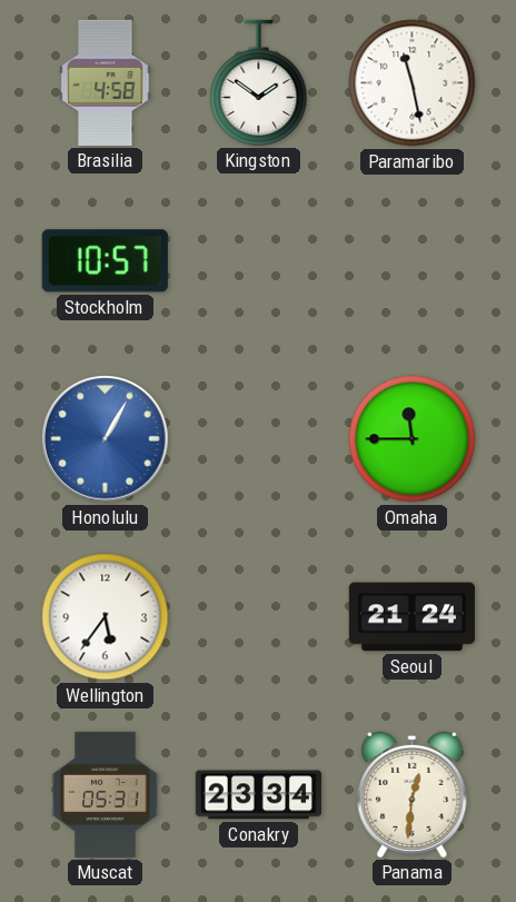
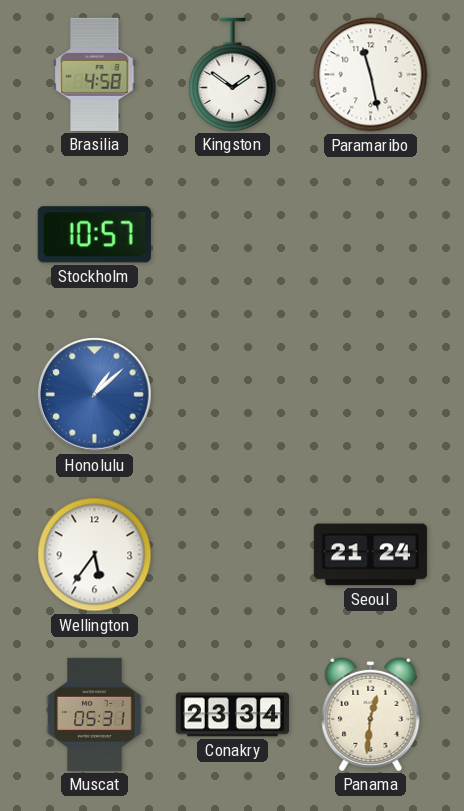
Honolulu: 1:05 -> 1:08
Omaha: 11:45 -> none
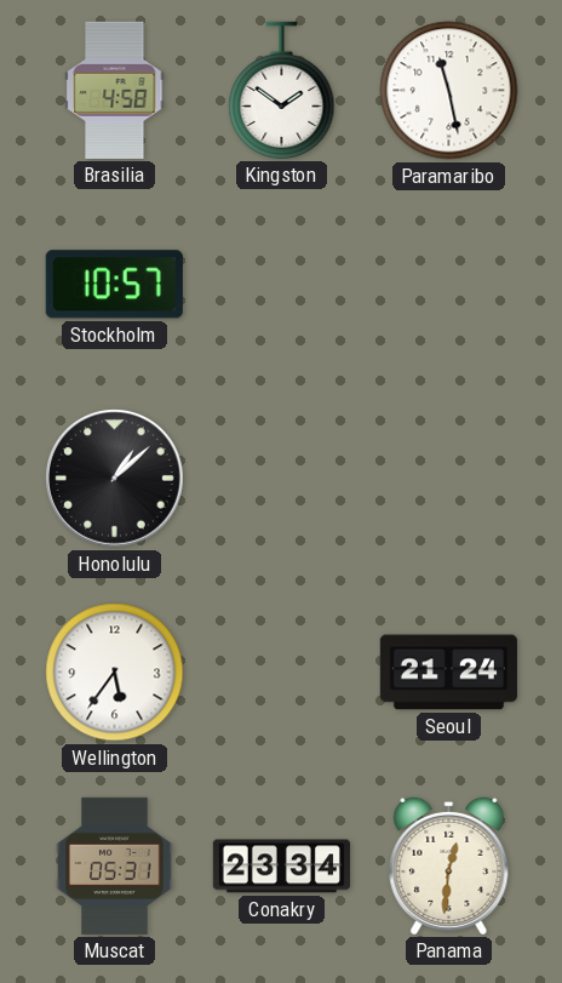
Honolulu dial: blue -> black
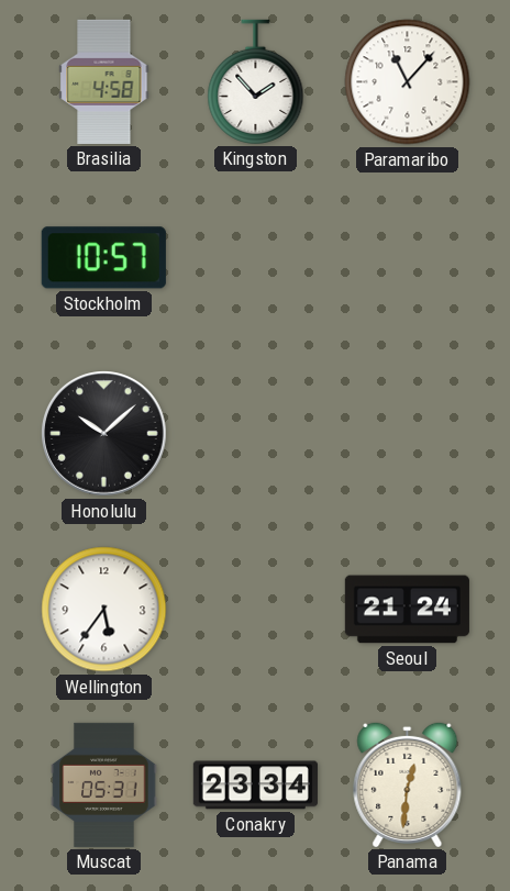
Kingston: 1:51 -> 1:53
Paramaribo: 11:28 -> 11:07
Honolulu: 1:08 -> 10:08
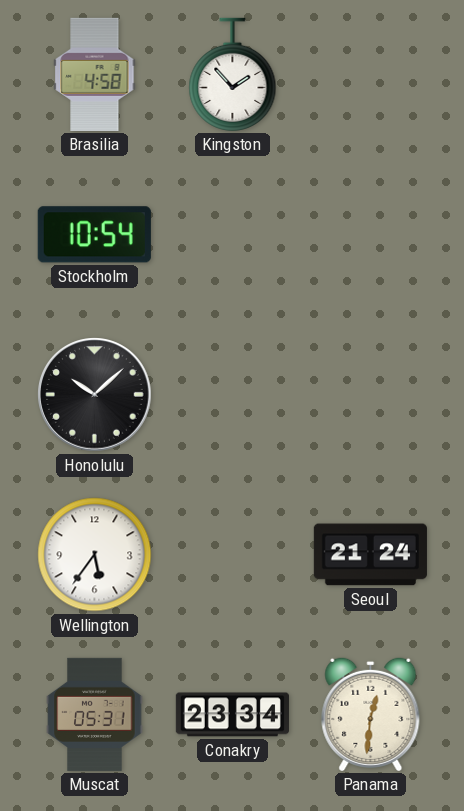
Paramaribo: 11:07 -> none
Stockholm: 10:57 -> 10:54
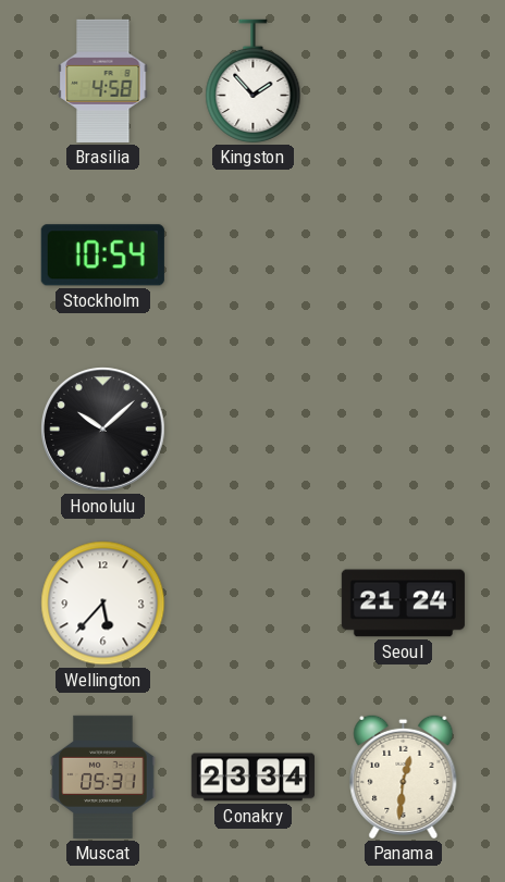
Wellington: 5:36 -> 5:37
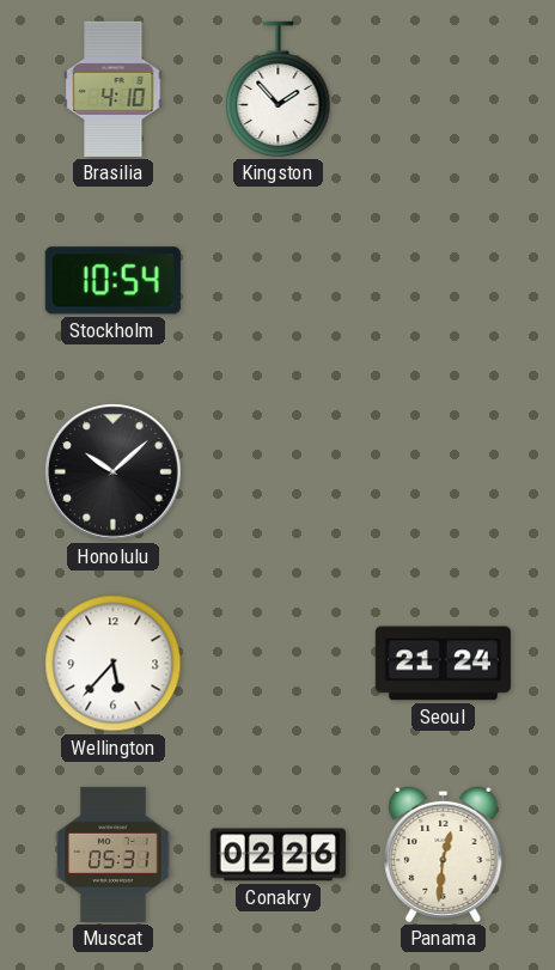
Brasilia: 4:58 -> 4:10
Conakry: 23:34 -> 02:26
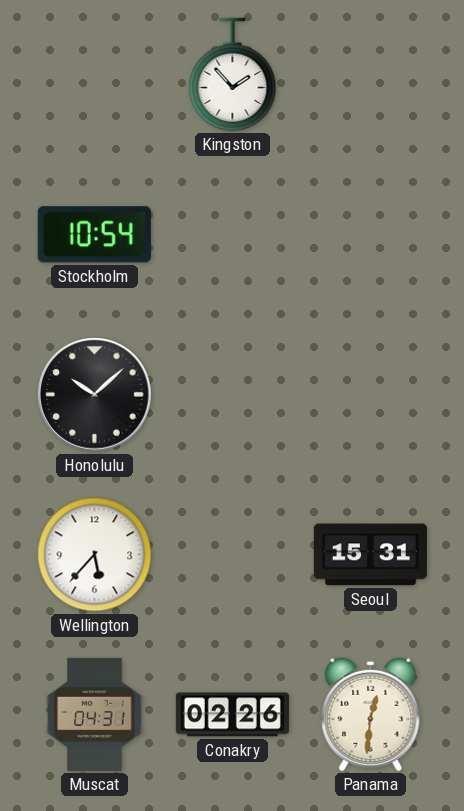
Brasilia: 4:10 -> none
Seoul: 21:24 -> 15:31
Muscat: 05:31 -> 04:31
